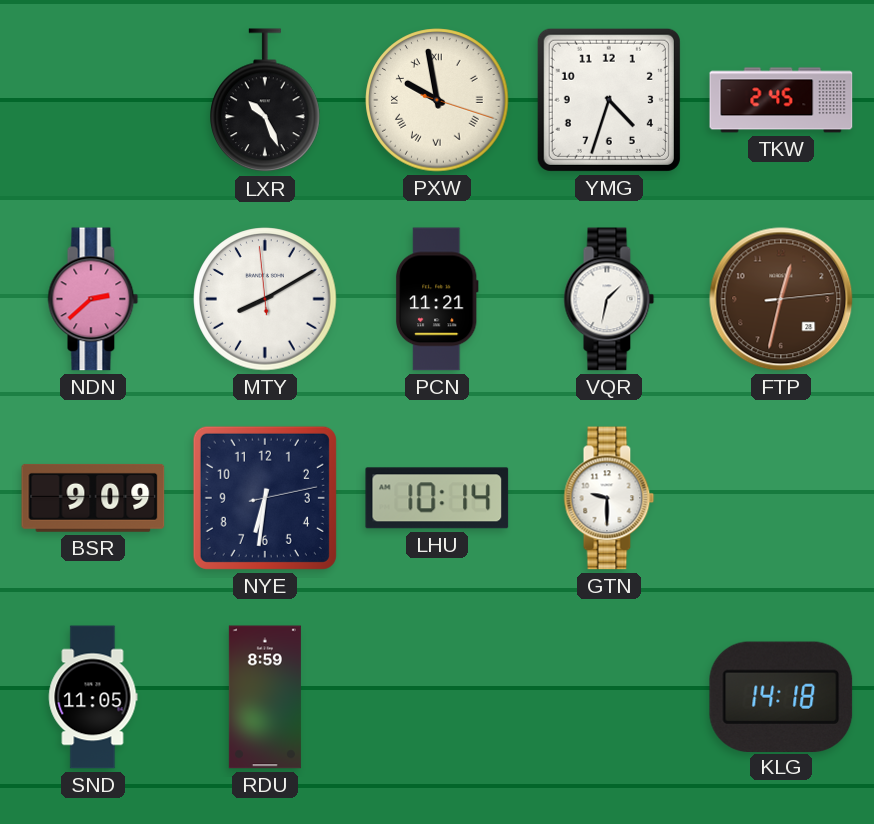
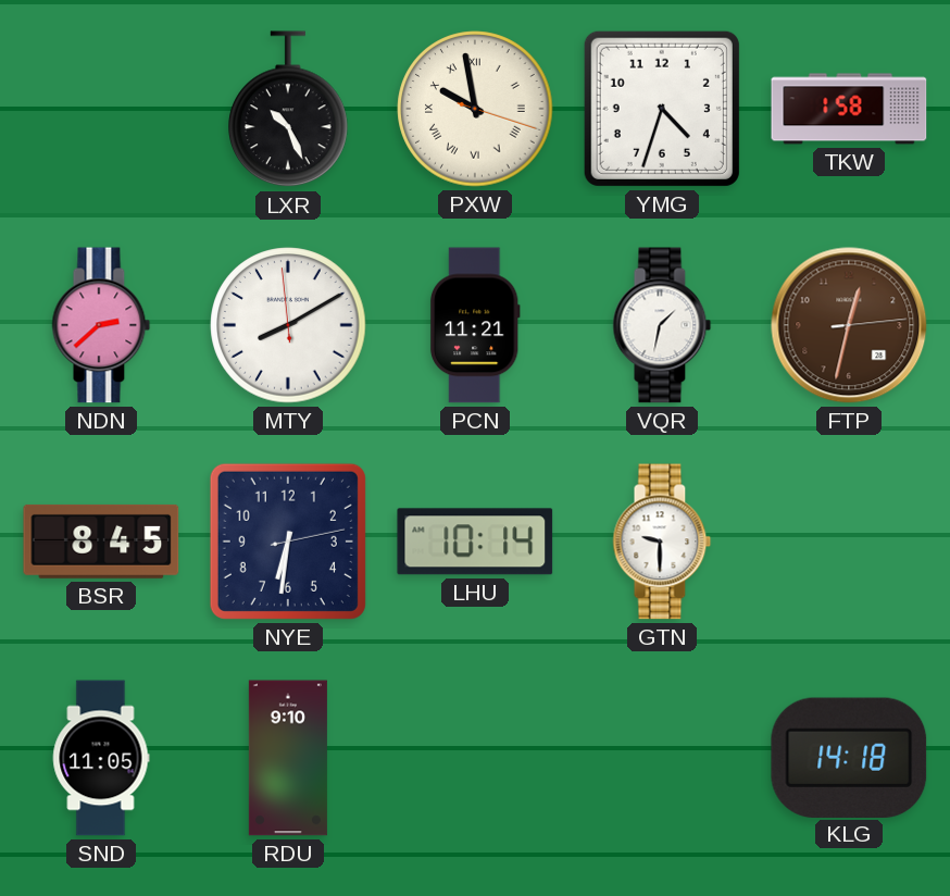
TKW: 2:45 -> 1:58
BSR: 9:09 -> 8:45
RDU: 8:59 -> 9:10
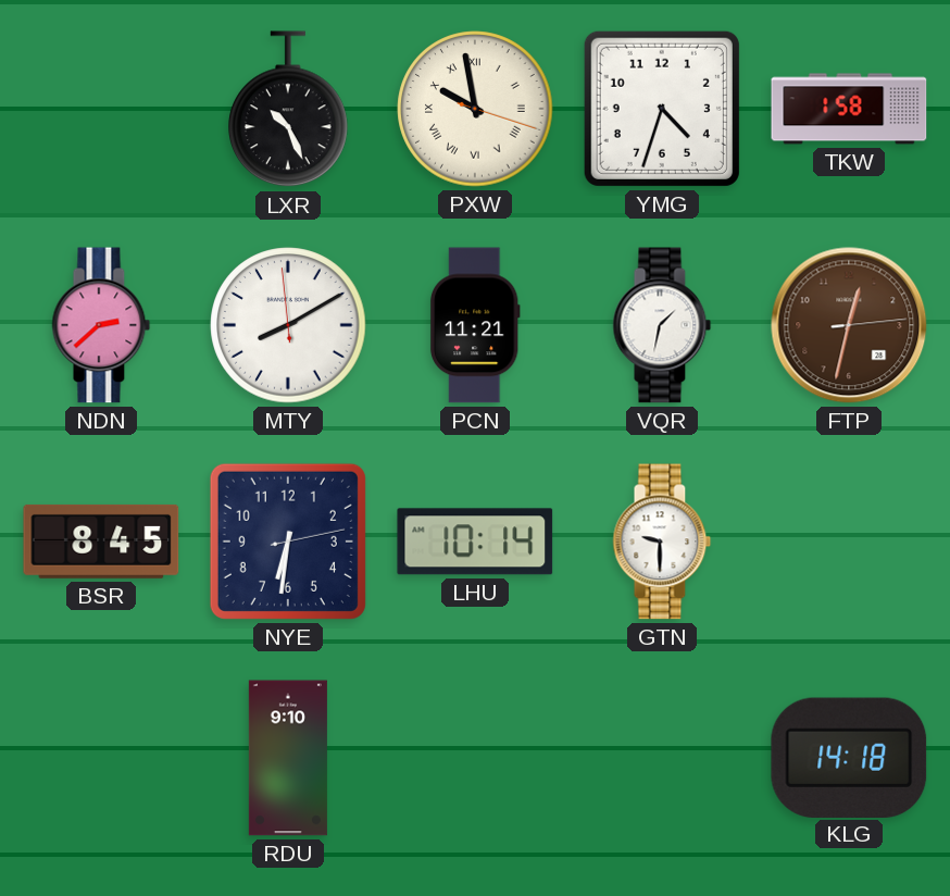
SND: 11:05 -> none
